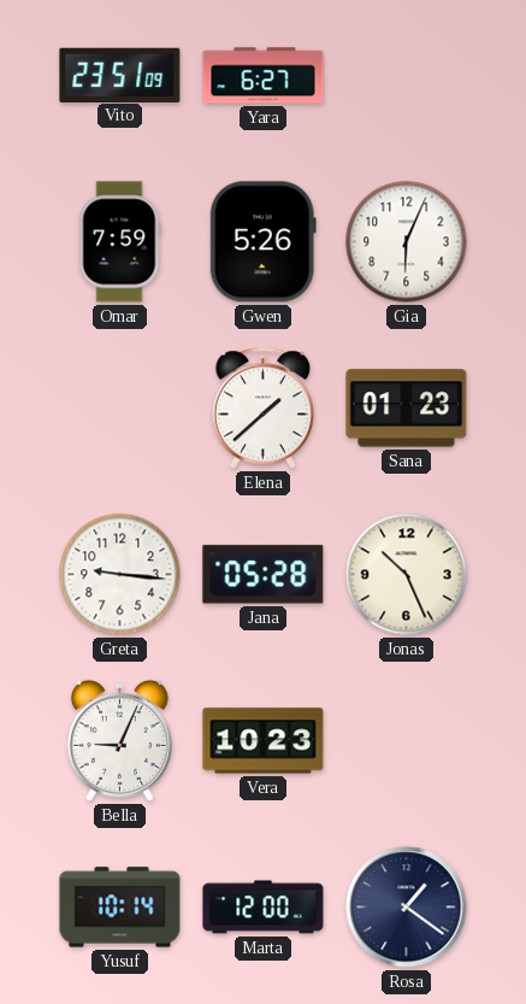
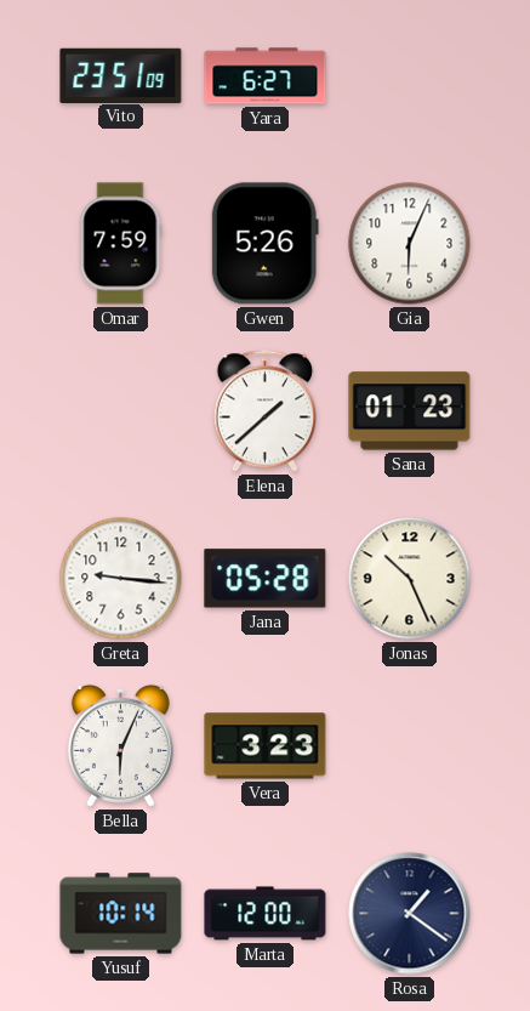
Bella: 9:04 -> 6:04
Vera: 10:23 -> 3:23
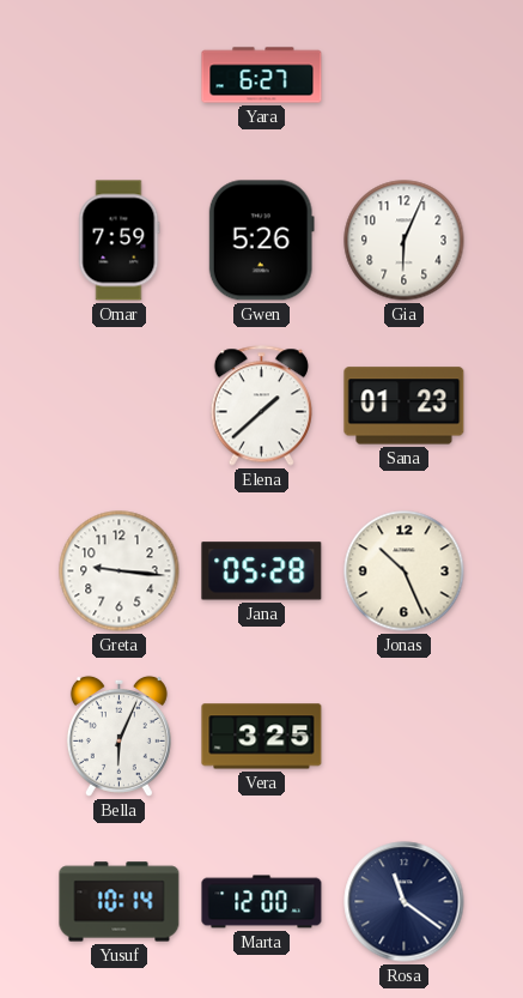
Vito: 23:51 -> none
Vera: 3:23 -> 3:25
Rosa: 1:21 -> 11:21
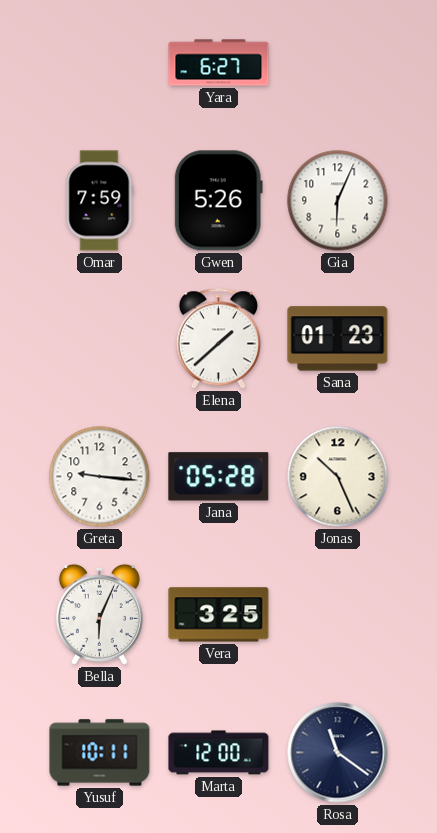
Yusuf: 10:14 -> 10:11
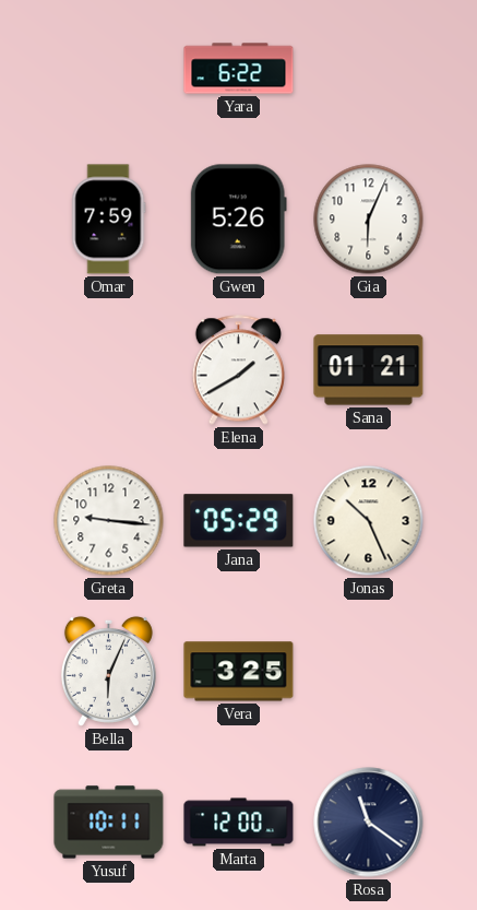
Yara: 6:27 -> 6:22
Elena: 1:38 -> 1:40
Sana: 01:23 -> 01:21
Jana: 05:28 -> 05:29
